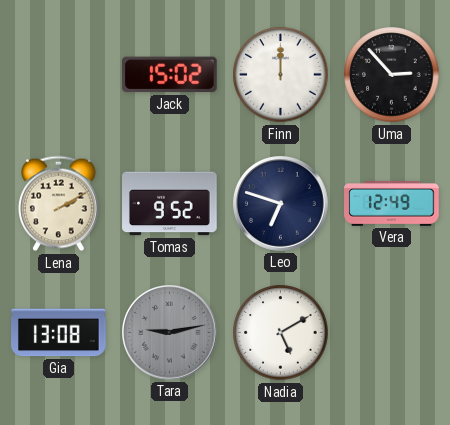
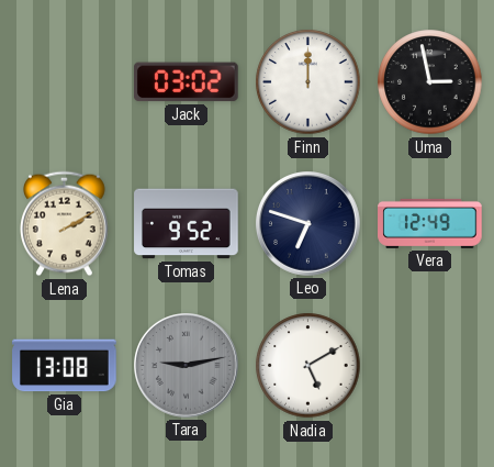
Jack: 15:02 -> 03:02
Uma: 2:53 -> 2:58
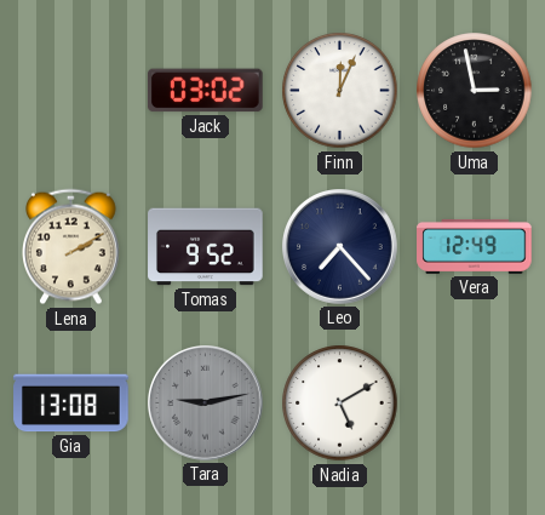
Finn: 12:00 -> 12:04
Leo: 6:48 -> 7:23
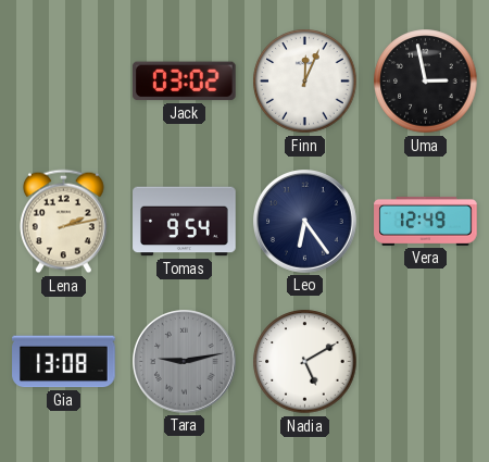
Lena: 2:10 -> 2:13
Tomas: 9:52 -> 9:54
Leo: 7:23 -> 6:24
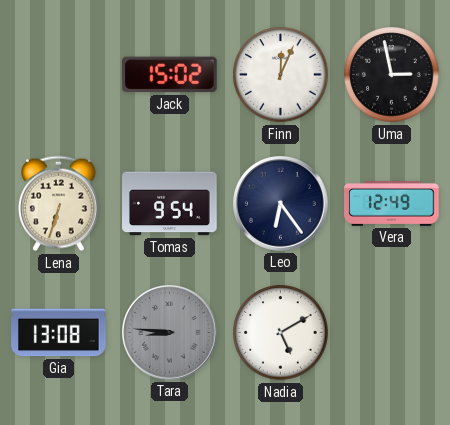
Jack: 03:02 -> 15:02
Lena: 2:13 -> 6:33
Tara: 9:13 -> 8:46
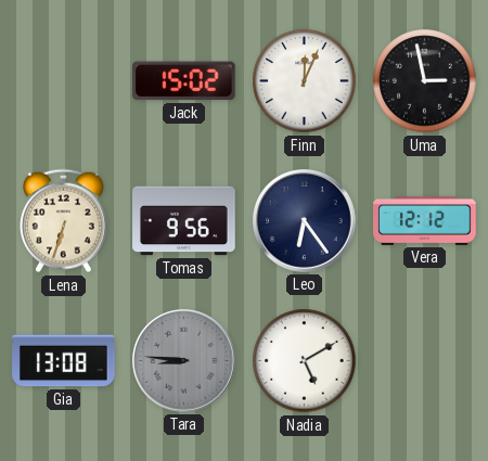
Tomas: 9:54 -> 9:56
Vera: 12:49 -> 12:12
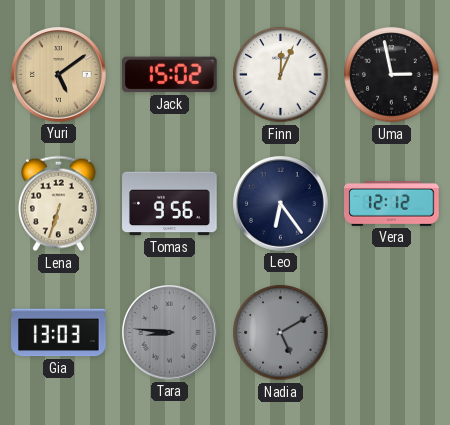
Yuri: none -> 5:09
Gia: 13:08 -> 13:03
Nadia dial: white -> grey
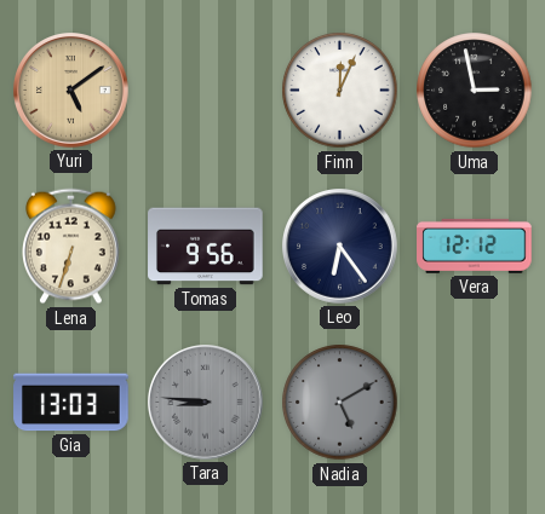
Jack: 15:02 -> none
